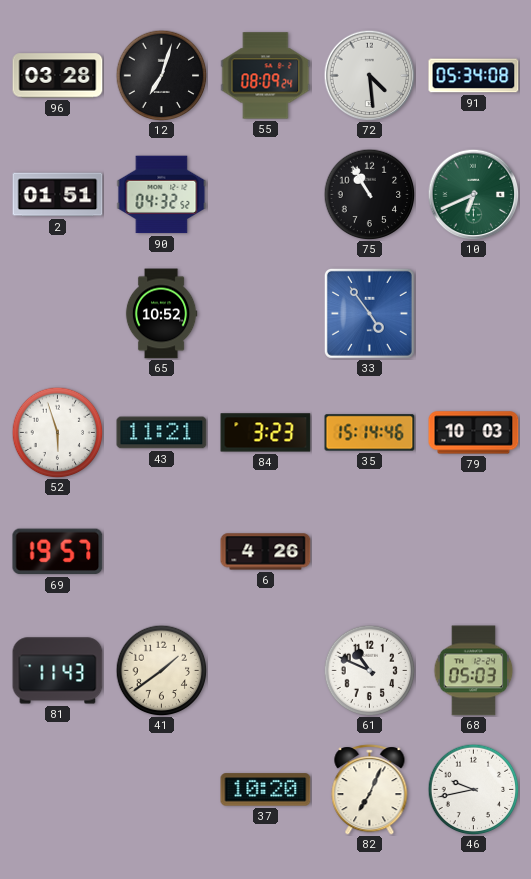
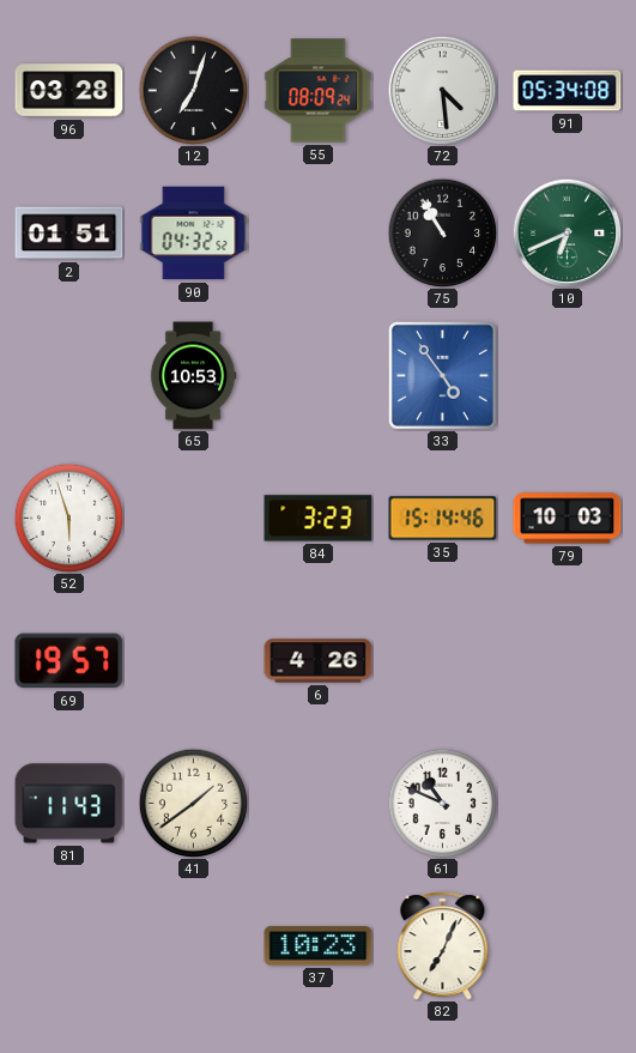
65: 10:52 -> 10:53
43: 11:21 -> none
68: 05:03 -> none
37: 10:20 -> 10:23
46: 9:43 -> none
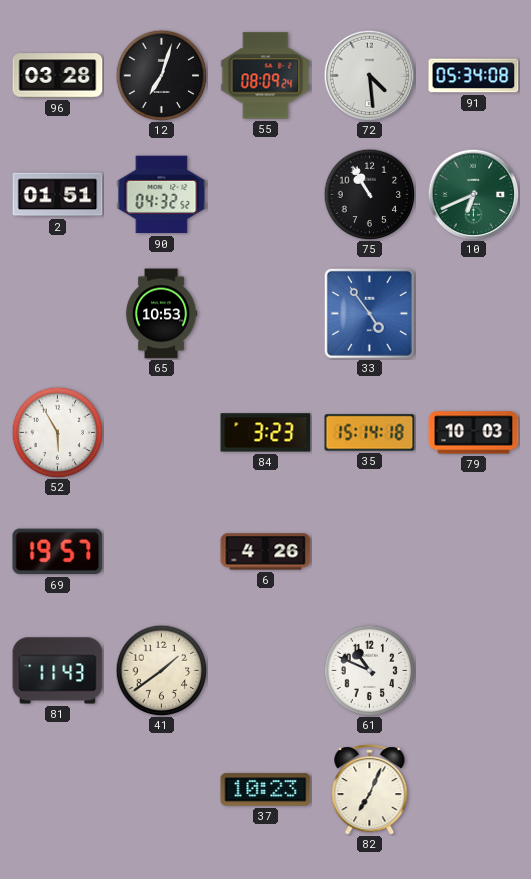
52: 5:57 -> 5:55
35: 15:14:46 -> 15:14:18
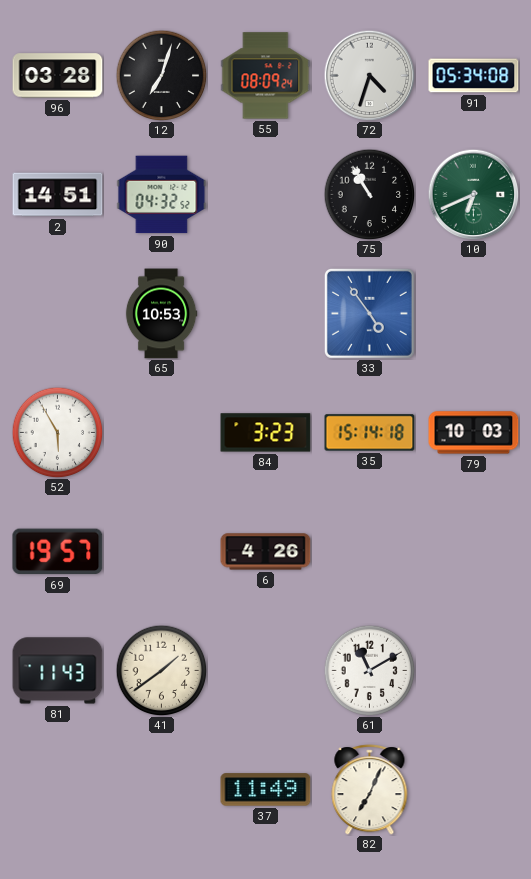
72: 4:29 -> 4:33
2: 01:51 -> 14:51
61: 10:49 -> 11:10
37: 10:23 -> 11:49
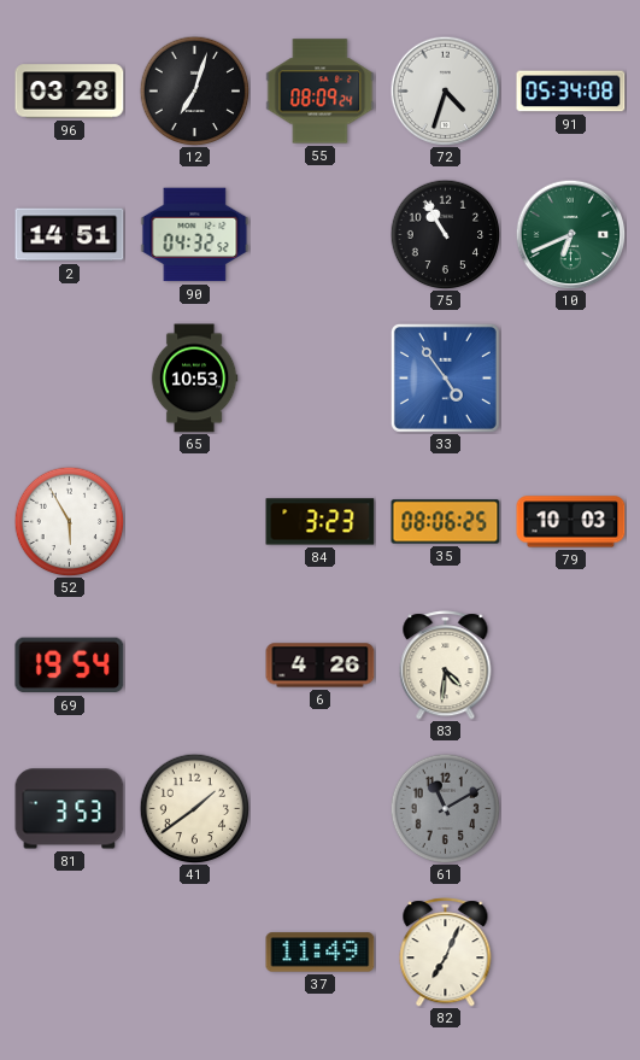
35: 15:14 -> 08:06
69: 19:57 -> 19:54
83: none -> 4:31
81: 11:43 -> 3:53
61 dial: white -> grey
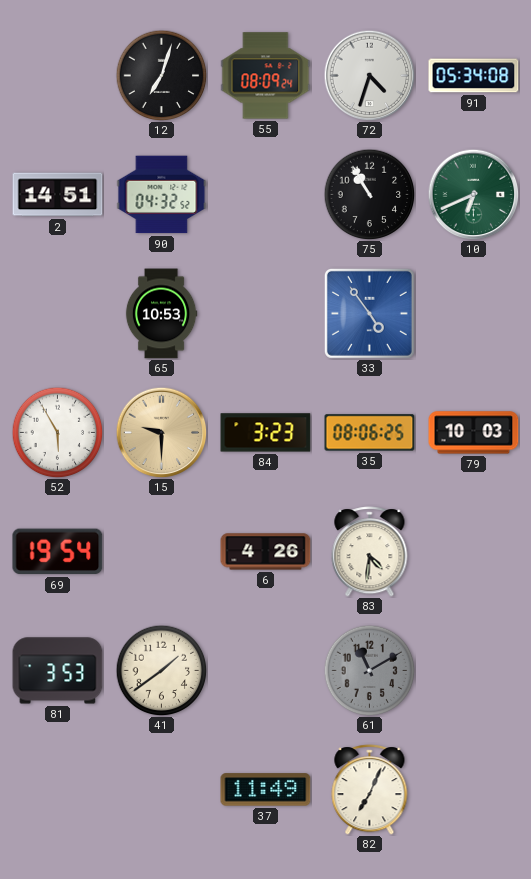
96: 03:28 -> none
15: none -> 9:30
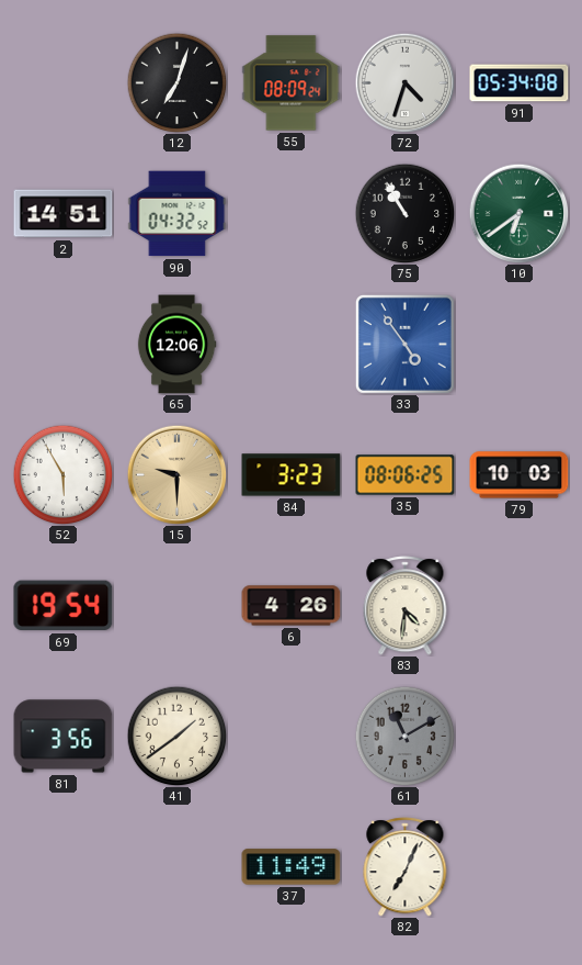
10: 6:41 -> 6:39
65: 10:53 -> 12:06
81: 3:53 -> 3:56
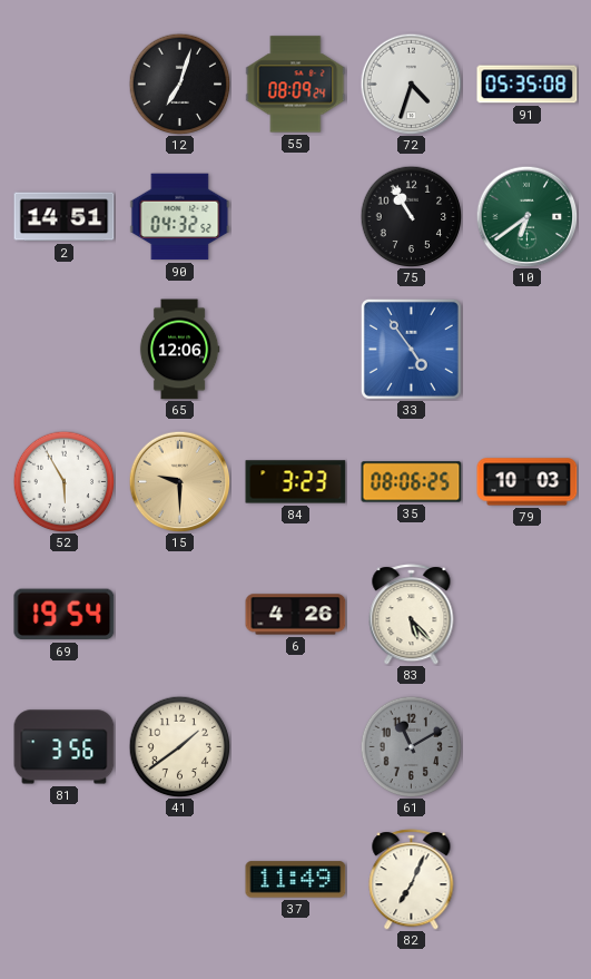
91: 05:34 -> 05:35
83: 4:31 -> 5:23
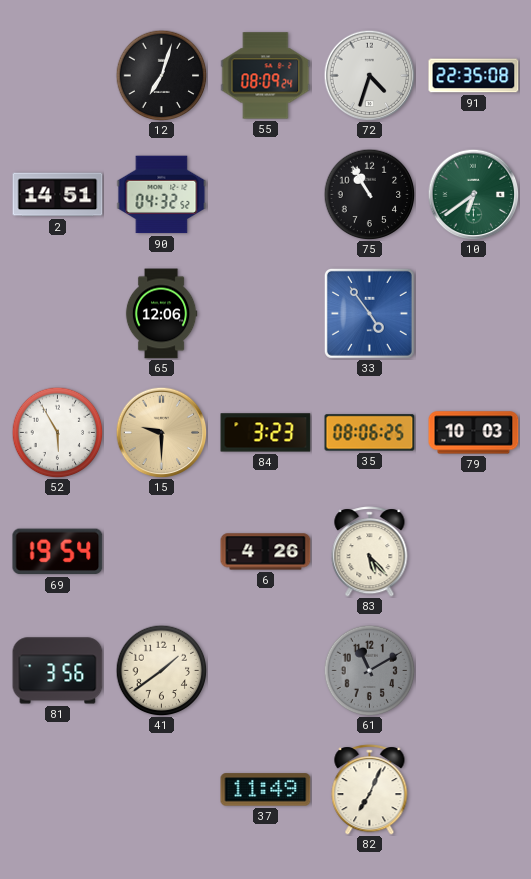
91: 05:35 -> 22:35
